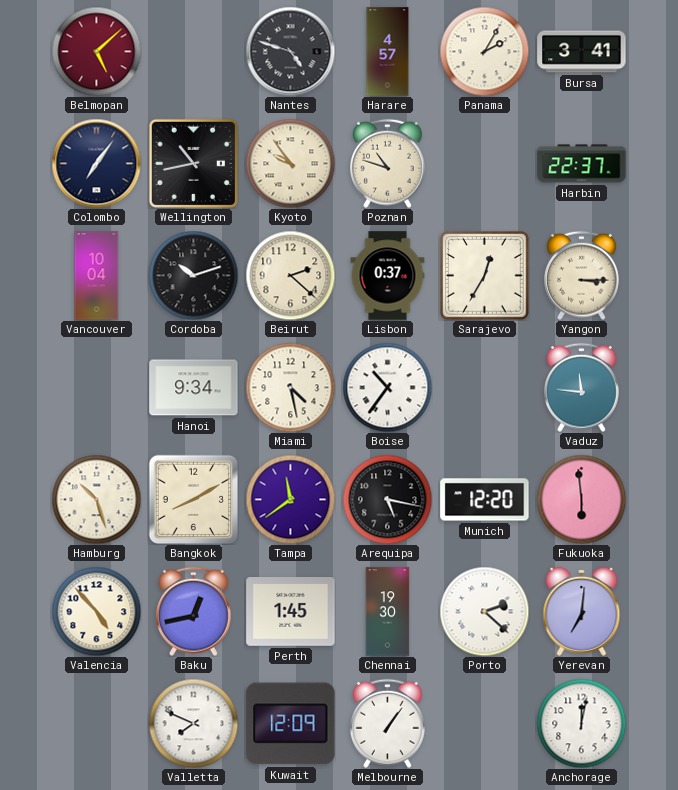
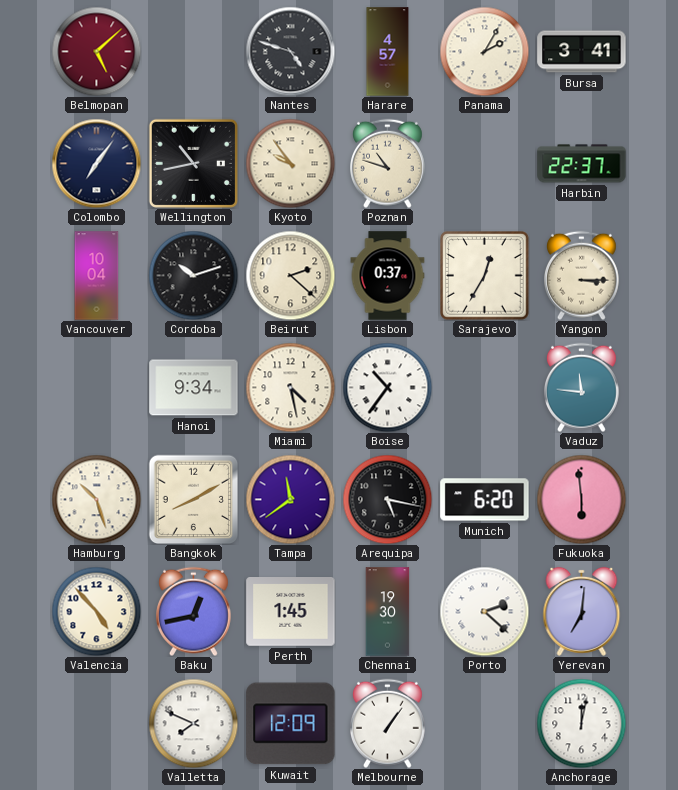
Munich: 12:20 -> 6:20
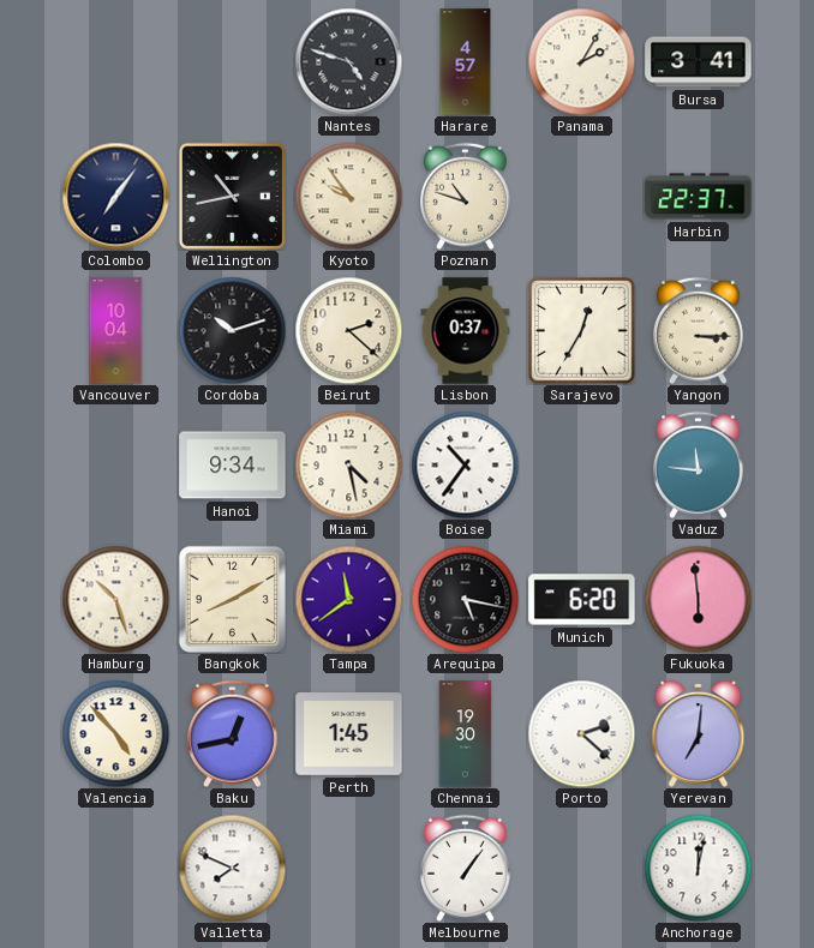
Belmopan: 5:08 -> none
Kuwait: 12:09 -> none
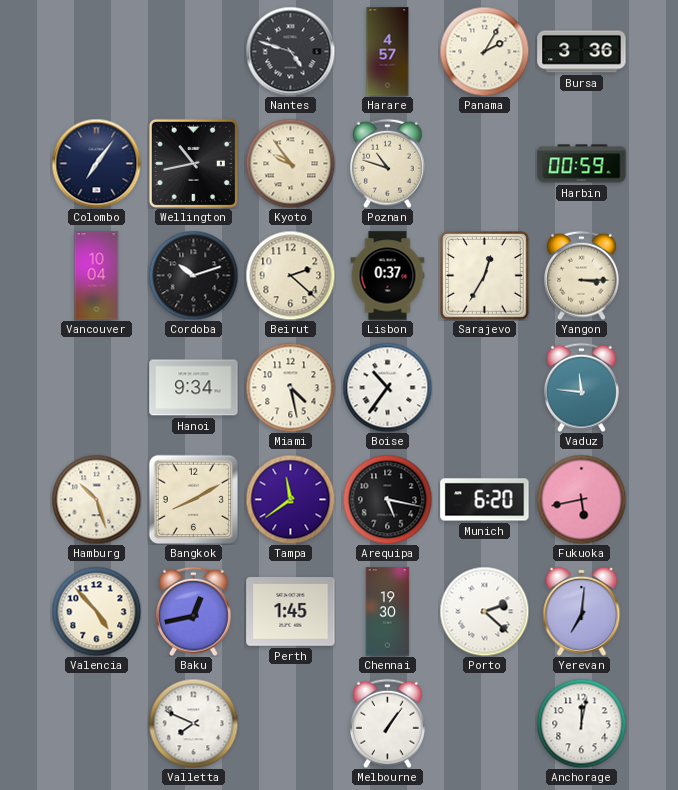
Bursa: 3:41 -> 3:36
Harbin: 22:37 -> 00:59
Fukuoka: 5:59 -> 5:43
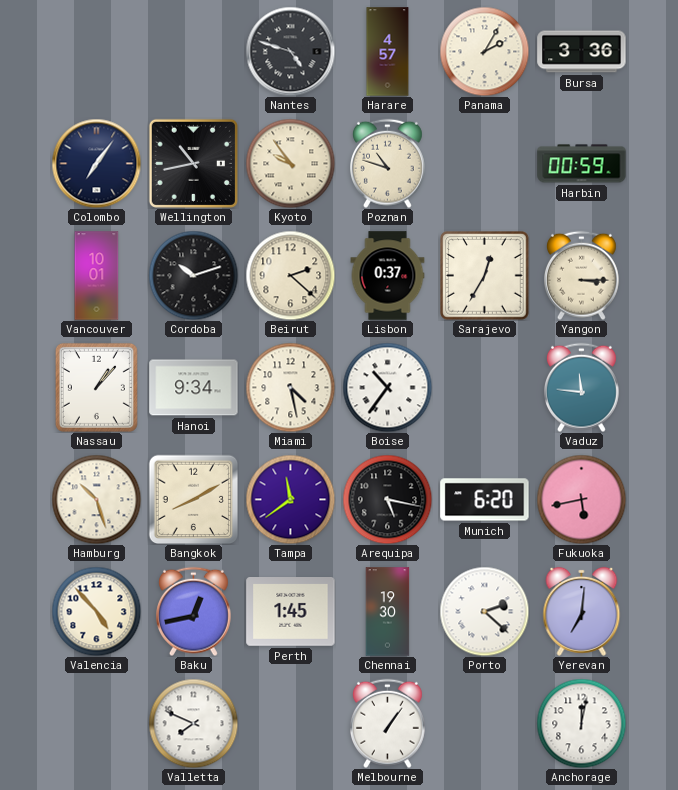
Vancouver: 10:04 -> 10:01
Nassau: none -> 1:07
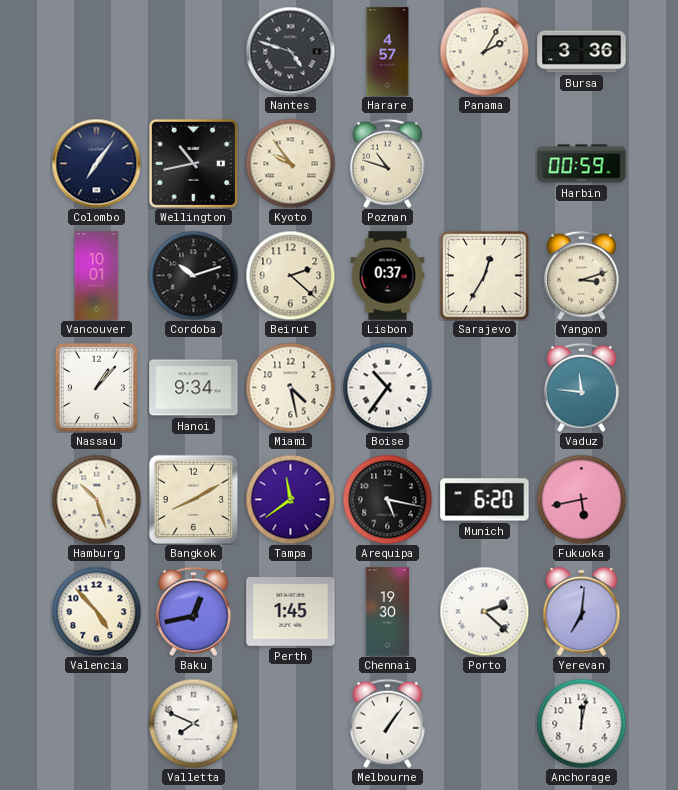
Yangon: 3:15 -> 3:12
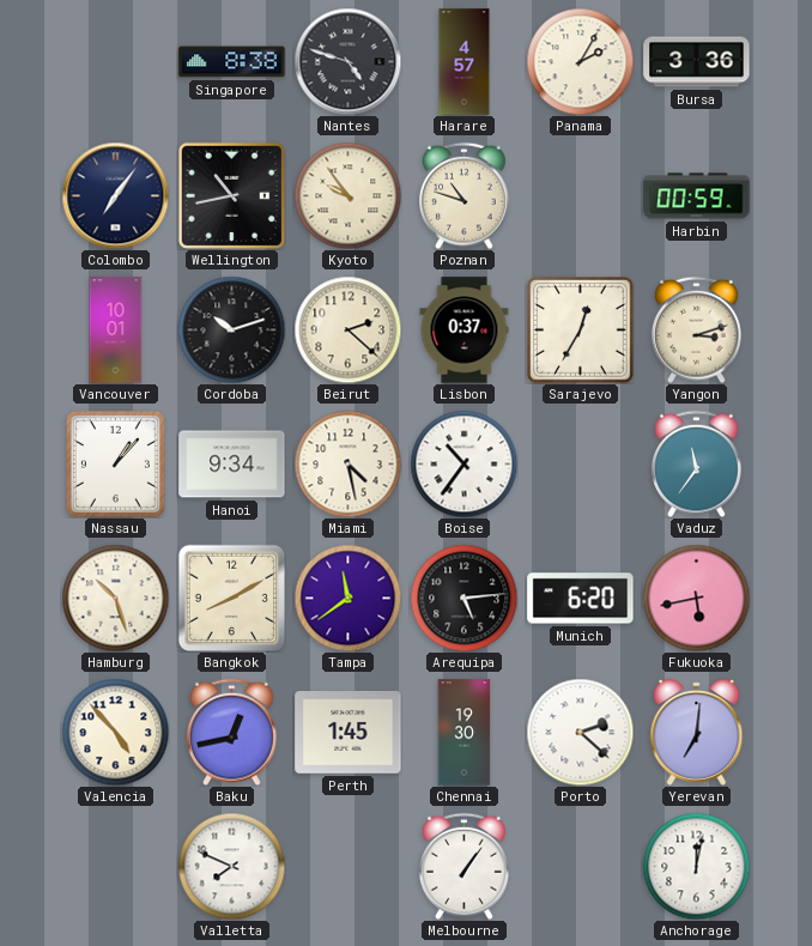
Singapore: none -> 8:38
Vaduz: 11:46 -> 11:36
Arequipa: 5:17 -> 5:14
